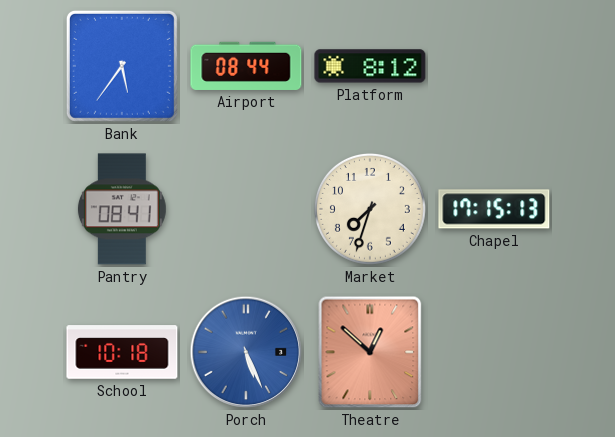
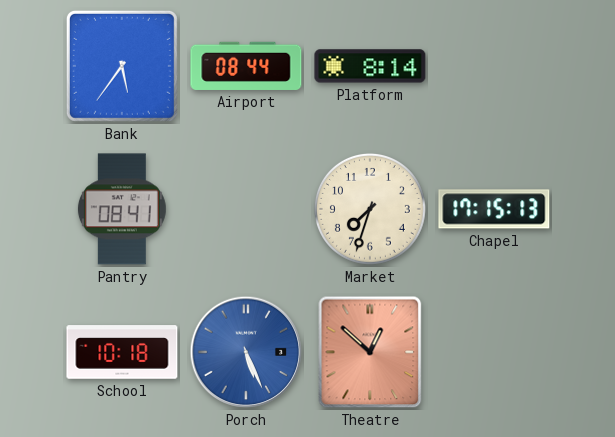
Platform: 8:12 -> 8:14
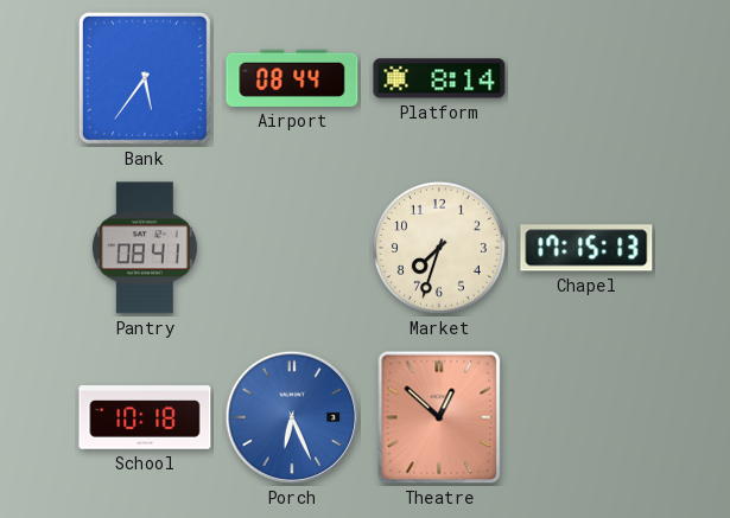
Porch: 5:26 -> 6:26
